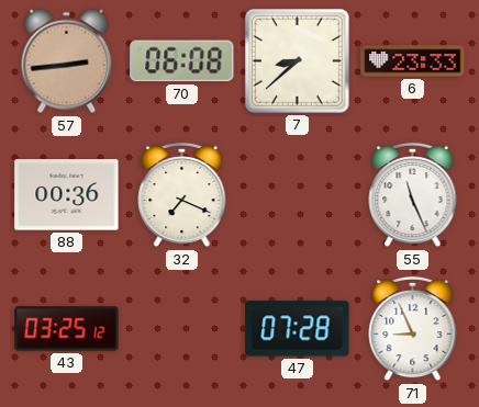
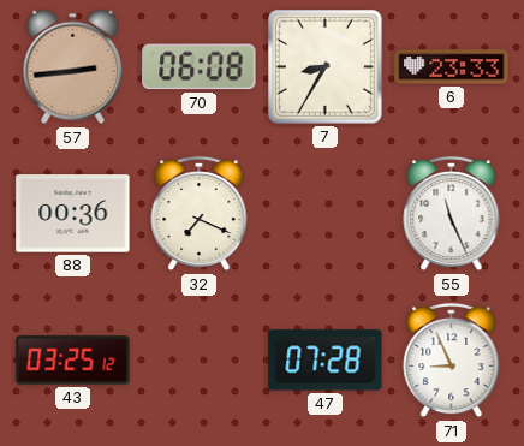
7: 8:38 -> 8:35
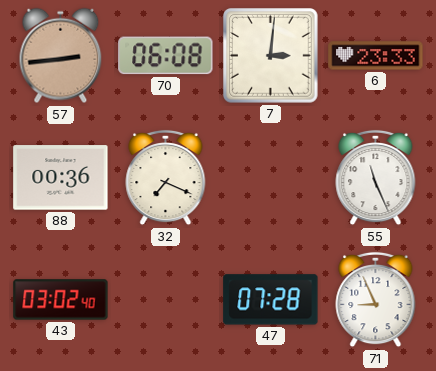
7: 8:35 -> 3:01
43: 03:25 -> 03:02
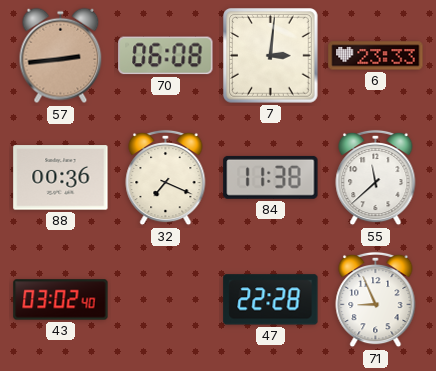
84: none -> 11:38
55: 11:26 -> 11:38
47: 07:28 -> 22:28
